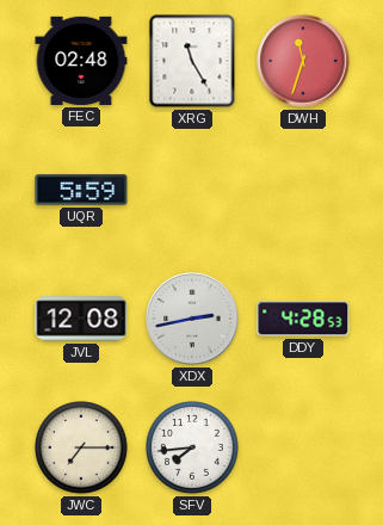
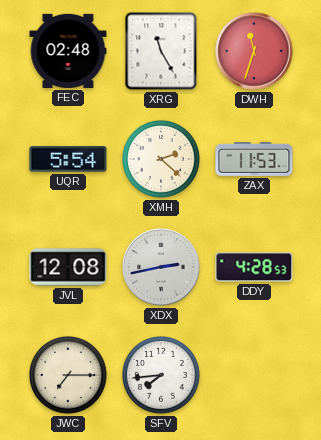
UQR: 5:59 -> 5:54
XMH: none -> 2:22
ZAX: none -> 11:53
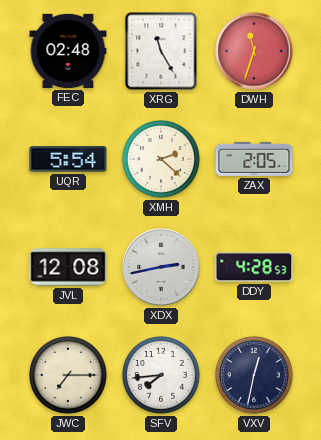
ZAX: 11:53 -> 2:05
VXV: none -> 12:32
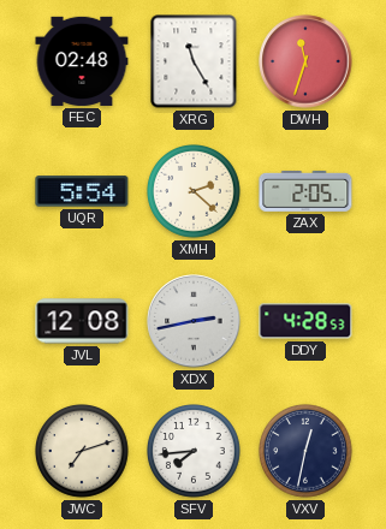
JWC: 7:15 -> 7:12
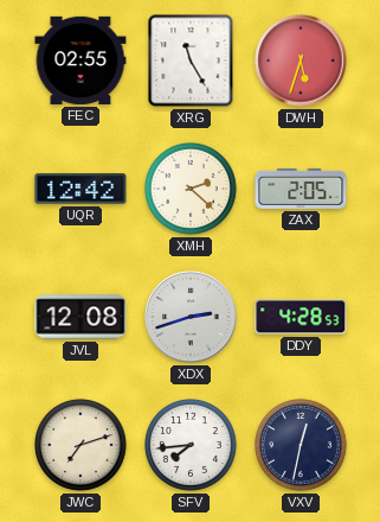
FEC: 02:48 -> 02:55
DWH: 11:33 -> 5:33
UQR: 5:54 -> 12:42
XDX: 2:43 -> 2:42
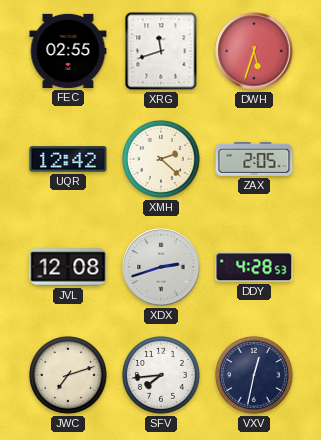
XRG: 11:25 -> 11:42
